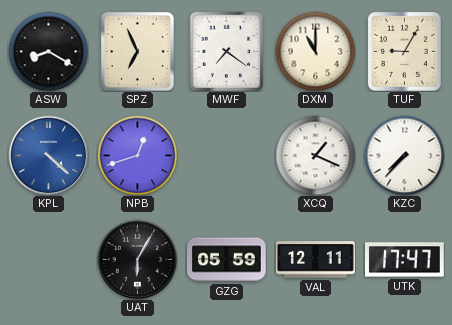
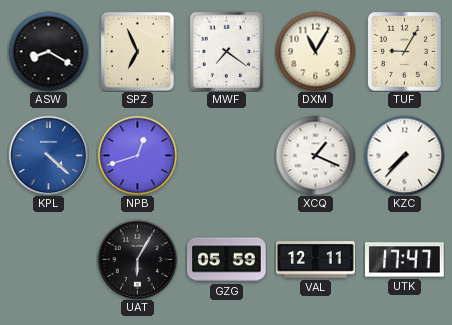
DXM: 11:00 -> 11:05
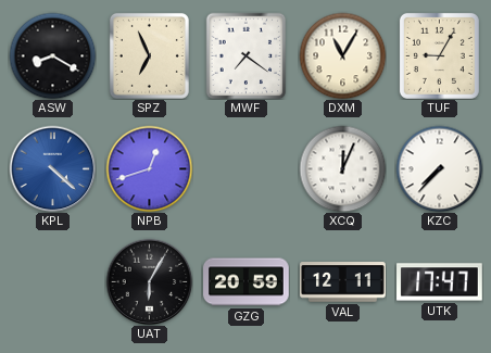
XCQ: 1:19 -> 12:04
GZG: 05:59 -> 20:59
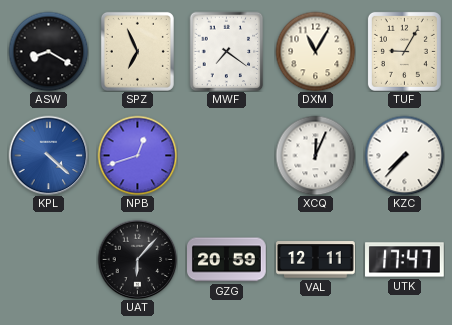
UAT: 6:05 -> 6:07
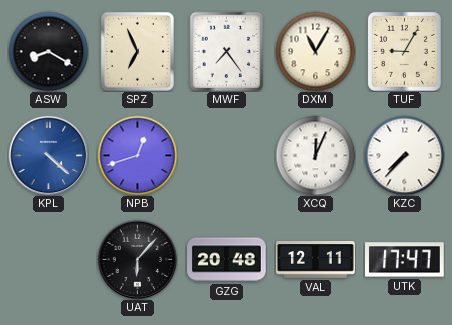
MWF: 7:21 -> 7:24
GZG: 20:59 -> 20:48
